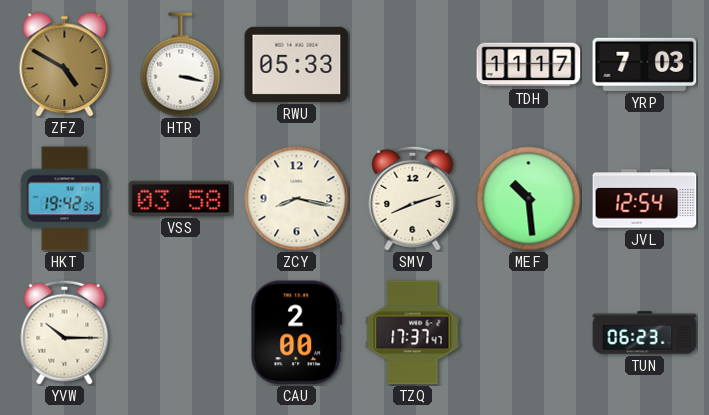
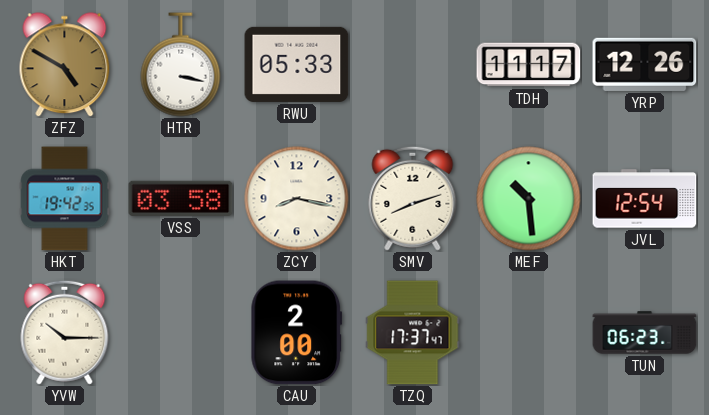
YRP: 7:03 -> 12:26
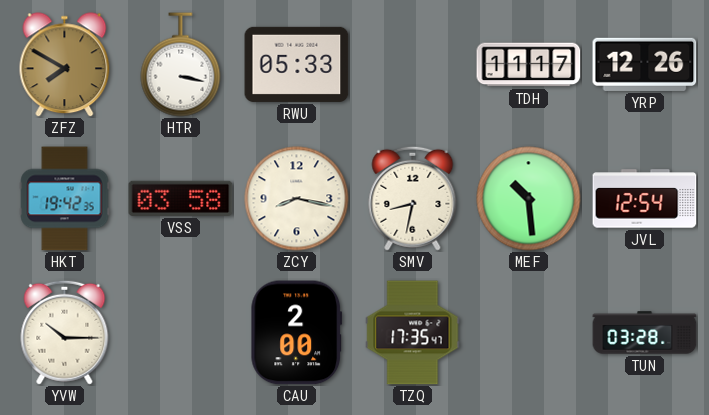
ZFZ: 4:50 -> 7:50
SMV: 8:12 -> 8:32
TZQ: 17:37 -> 17:35
TUN: 06:23 -> 03:28
